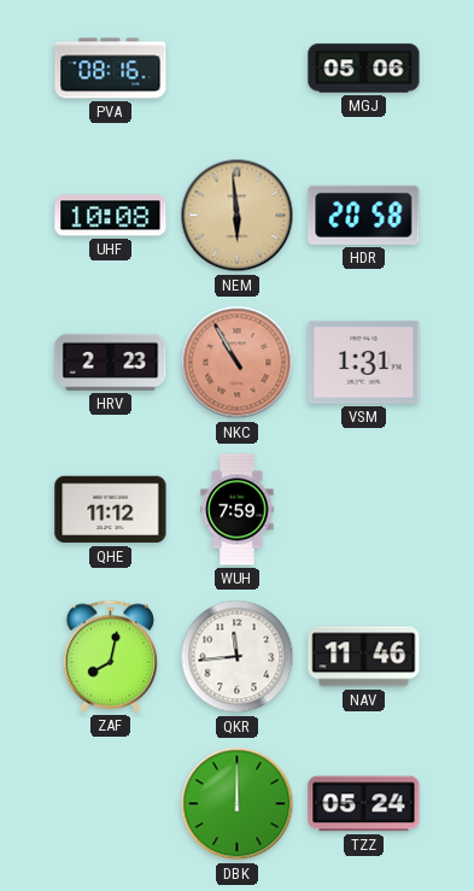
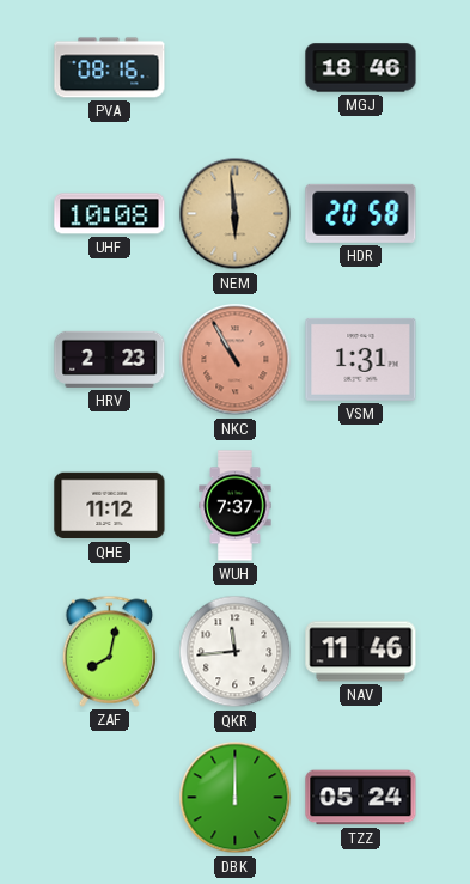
MGJ: 05:06 -> 18:46
WUH: 7:59 -> 7:37
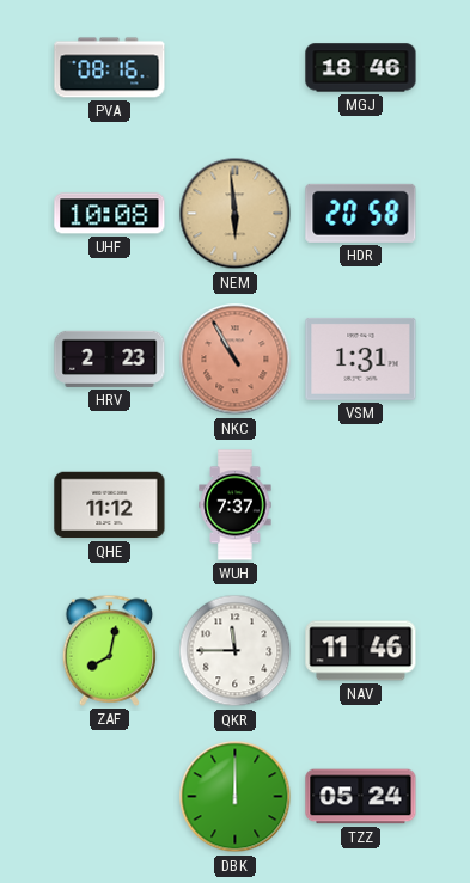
QKR: 11:44 -> 11:45
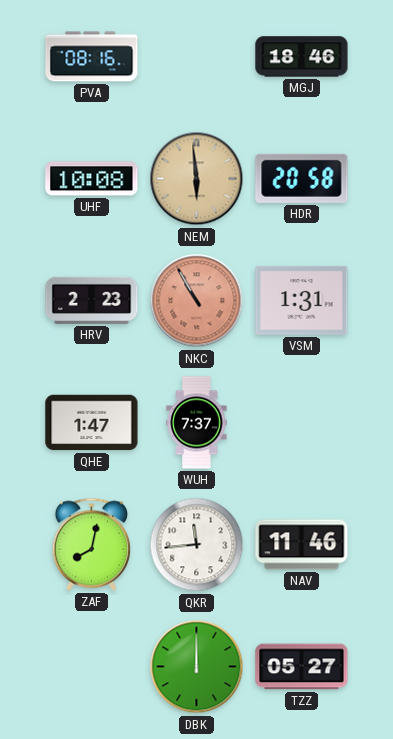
QHE: 11:12 -> 1:47
QKR: 11:45 -> 11:44
TZZ: 05:24 -> 05:27
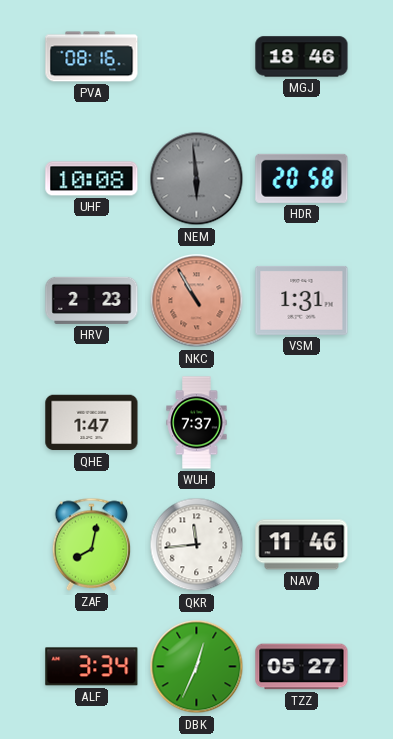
NEM dial: champagne -> grey
ALF: none -> 3:34
DBK: 12:00 -> 12:34
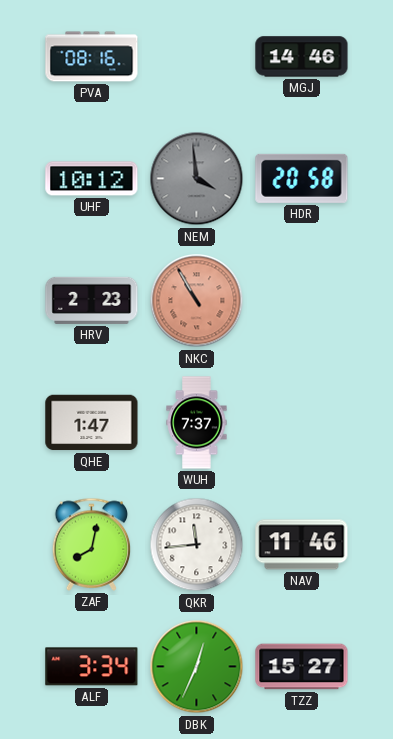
MGJ: 18:46 -> 14:46
UHF: 10:08 -> 10:12
NEM: 5:59 -> 3:59
VSM: 1:31 -> none
TZZ: 05:27 -> 15:27
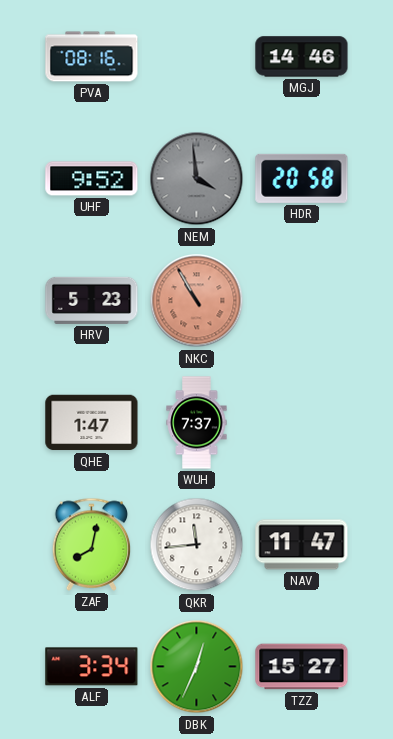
UHF: 10:12 -> 9:52
HRV: 2:23 -> 5:23
NAV: 11:46 -> 11:47
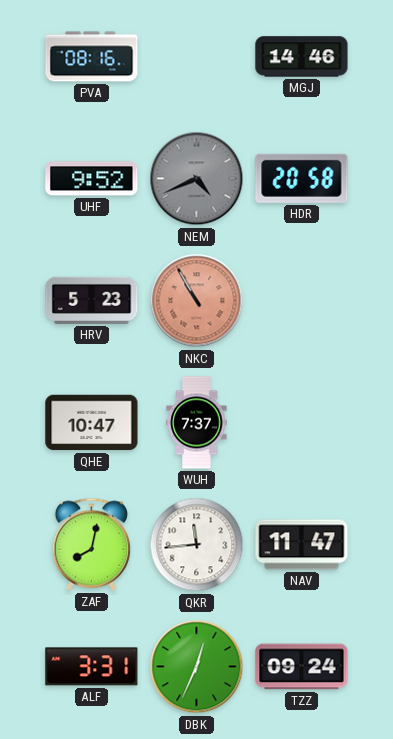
NEM: 3:59 -> 4:41
QHE: 1:47 -> 10:47
ALF: 3:34 -> 3:31
TZZ: 15:27 -> 09:24
